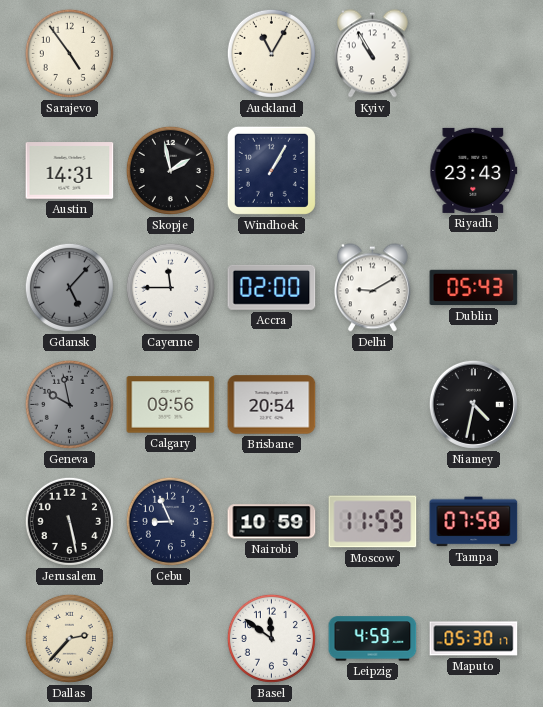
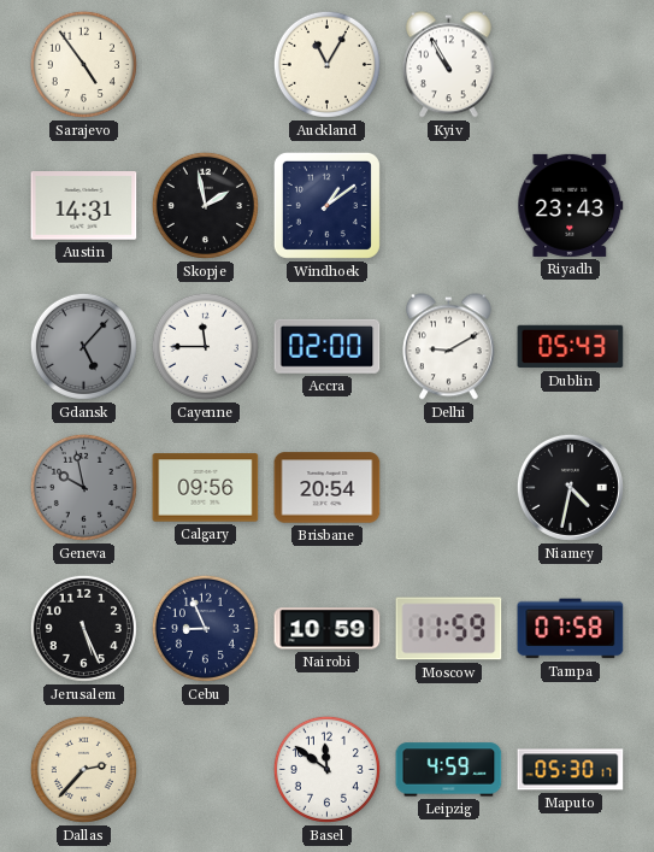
Windhoek: 1:05 -> 1:09
Jerusalem: 5:28 -> 5:26
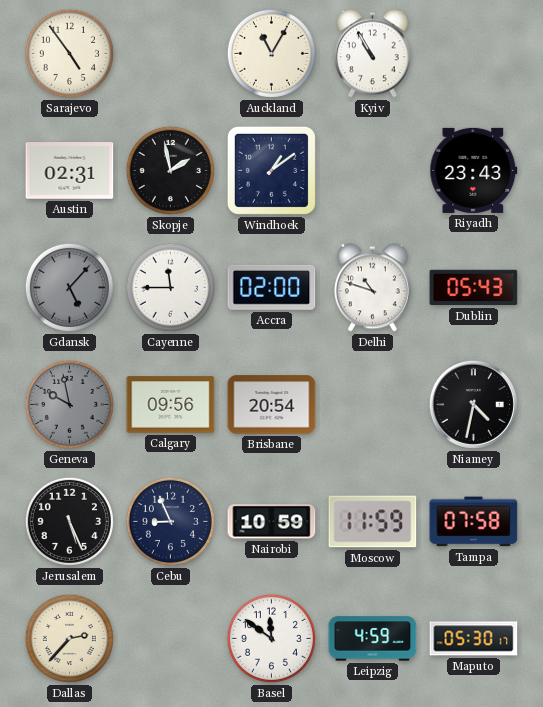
Austin: 14:31 -> 02:31
Delhi: 9:10 -> 10:48
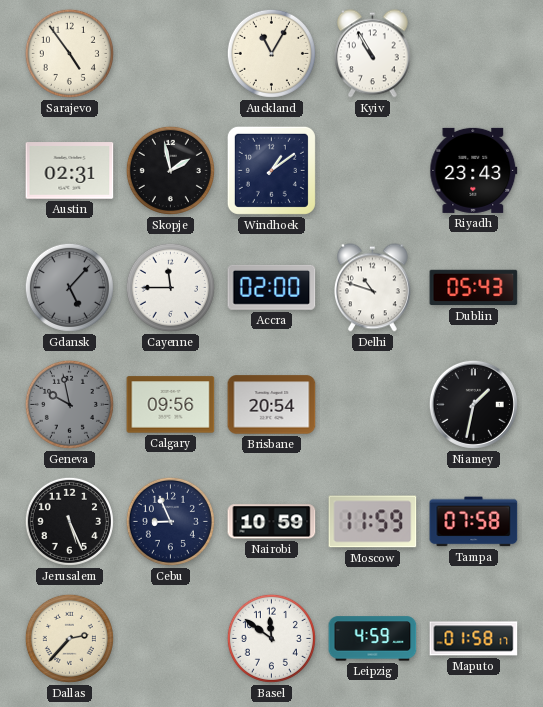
Niamey: 4:32 -> 1:32
Maputo: 05:30 -> 01:58
